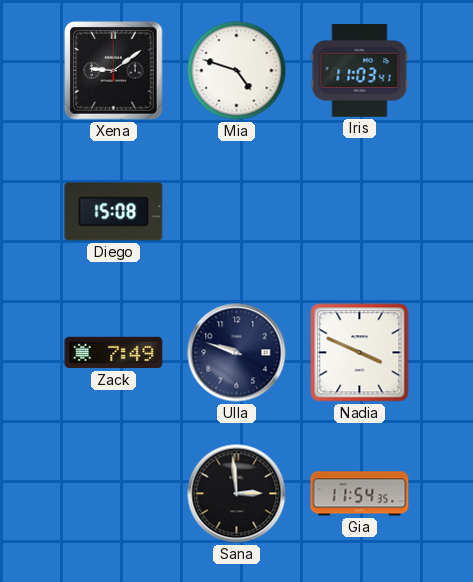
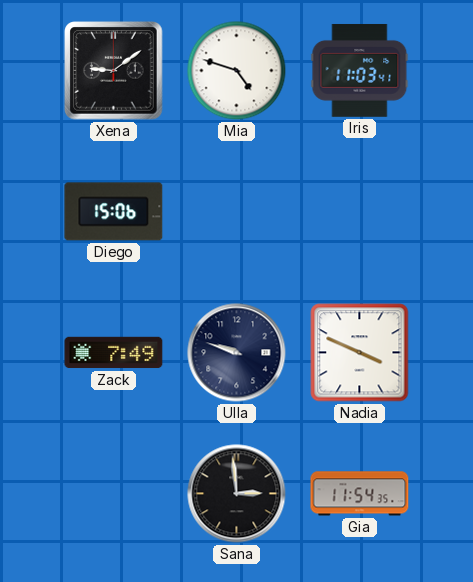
Diego: 15:08 -> 15:06
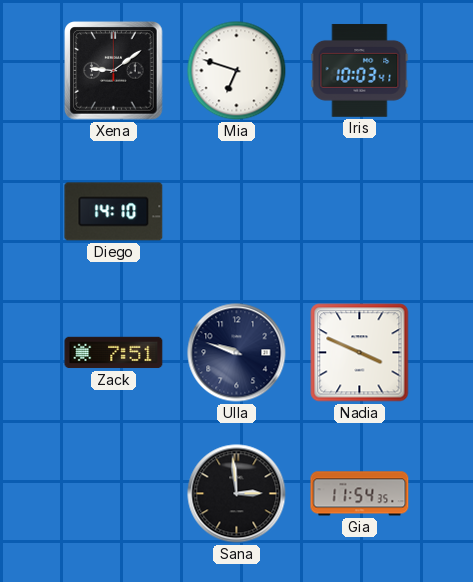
Mia: 4:48 -> 6:48
Iris: 11:03 -> 10:03
Diego: 15:06 -> 14:10
Zack: 7:49 -> 7:51
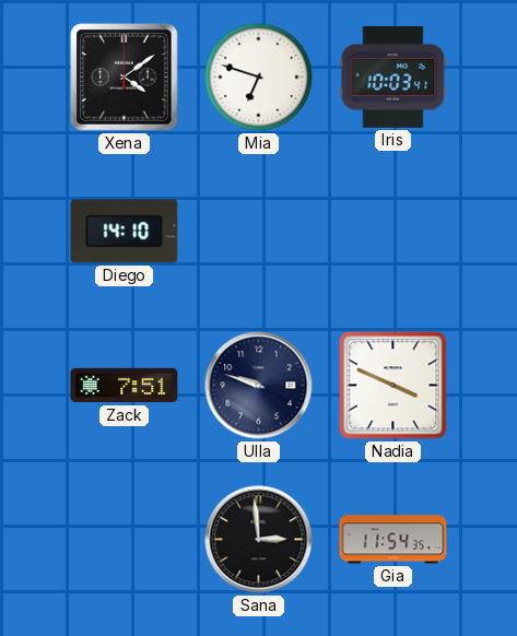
Xena: 9:09 -> 4:09
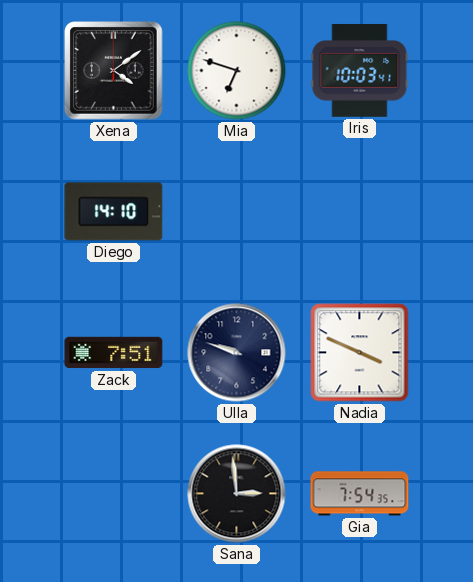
Gia: 11:54 -> 7:54
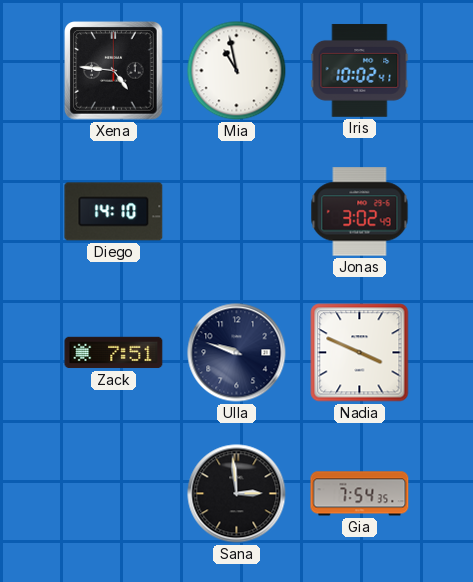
Xena: 4:09 -> 4:46
Mia: 6:48 -> 10:58
Iris: 10:03 -> 10:02
Jonas: none -> 3:02
